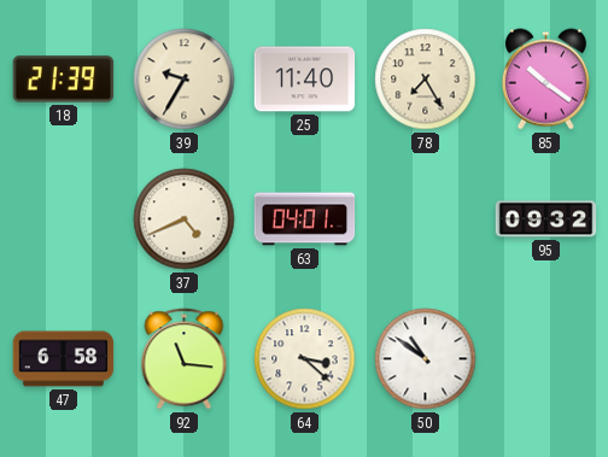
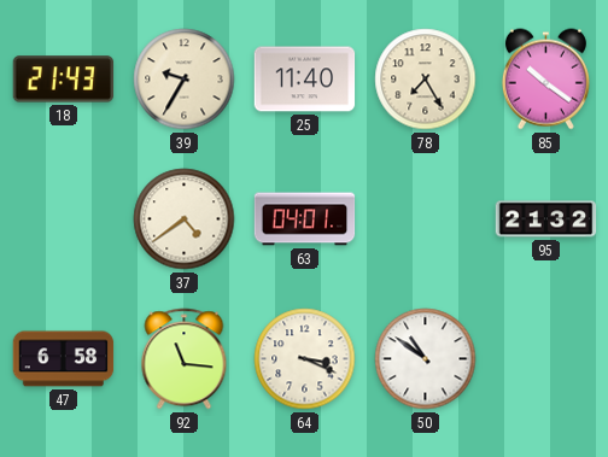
18: 21:39 -> 21:43
37: 4:41 -> 4:39
95: 09:32 -> 21:32
64: 3:22 -> 3:19
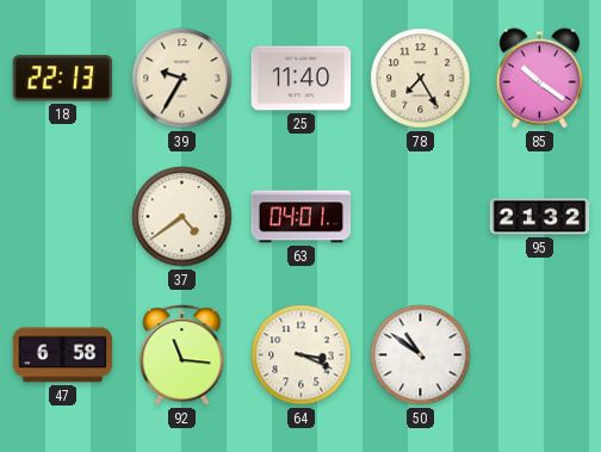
18: 21:43 -> 22:13
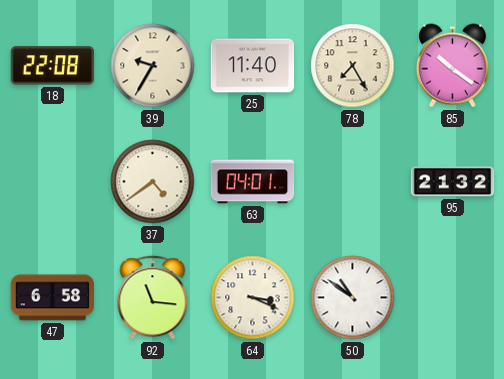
18: 22:13 -> 22:08
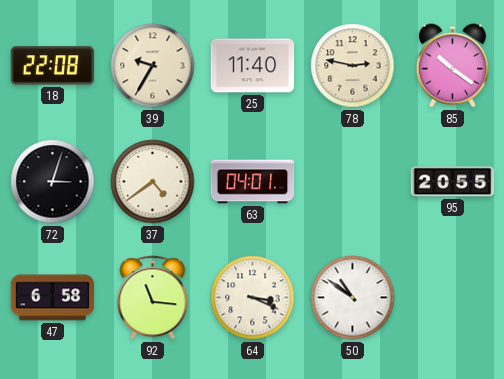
78: 7:25 -> 2:47
72: none -> 3:03
95: 21:32 -> 20:55
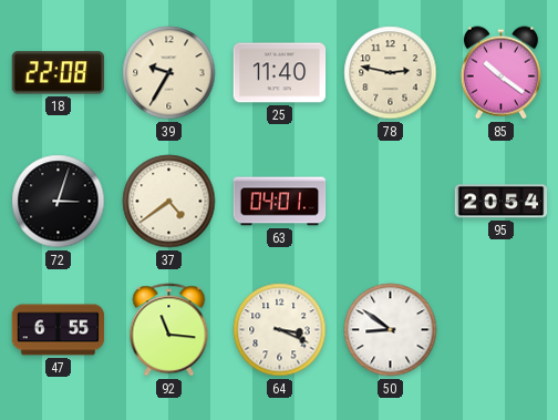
95: 20:55 -> 20:54
47: 6:58 -> 6:55
50: 10:51 -> 8:51
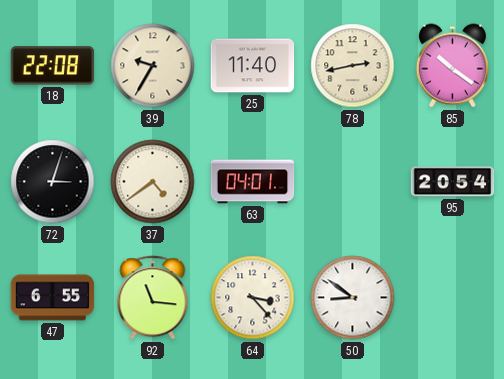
78: 2:47 -> 2:43
64: 3:19 -> 3:23
